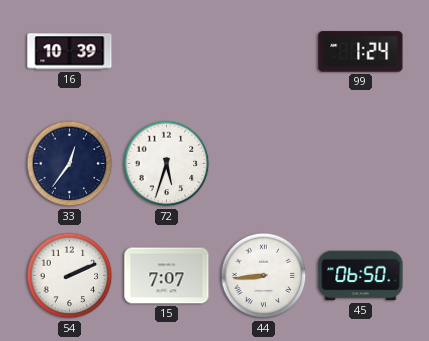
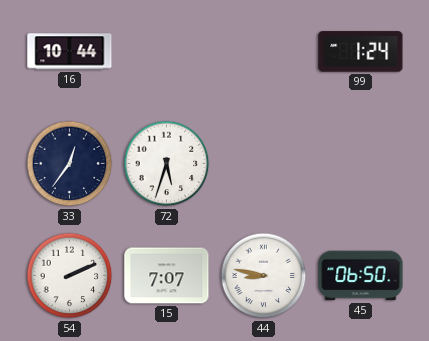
16: 10:39 -> 10:44
44: 8:44 -> 8:47
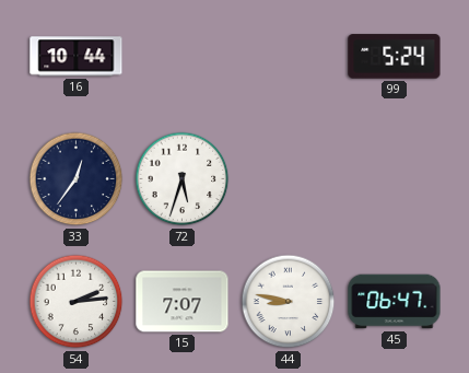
99: 1:24 -> 5:24
54: 2:11 -> 2:14
45: 06:50 -> 06:47
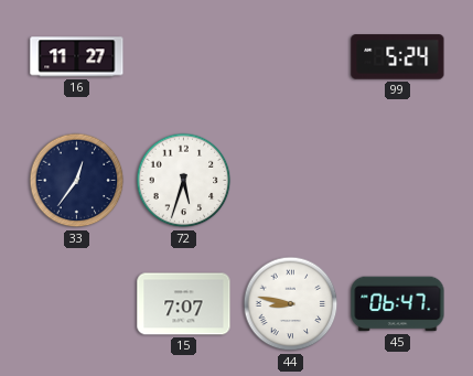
16: 10:44 -> 11:27
54: 2:14 -> none
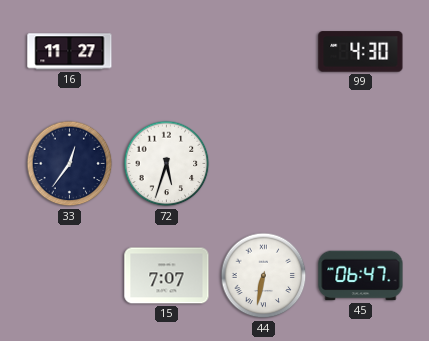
99: 5:24 -> 4:30
44: 8:47 -> 6:32
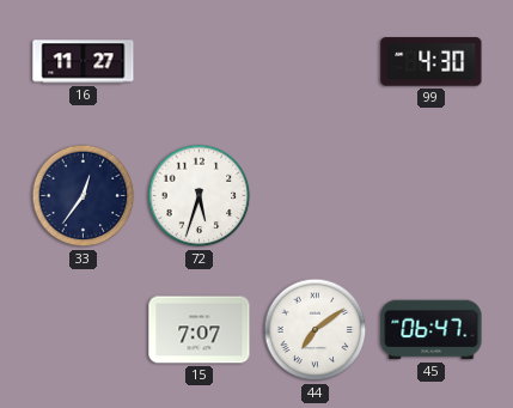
44: 6:32 -> 7:09
